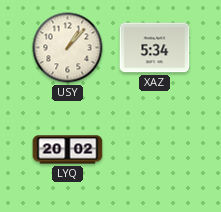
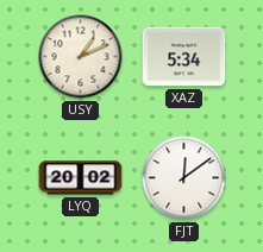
USY: 1:07 -> 1:11
FJT: none -> 12:09
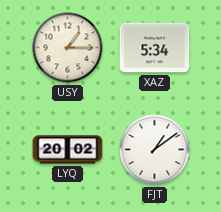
USY: 1:11 -> 1:15
FJT: 12:09 -> 1:09
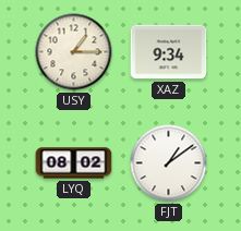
XAZ: 5:34 -> 9:34
LYQ: 20:02 -> 08:02
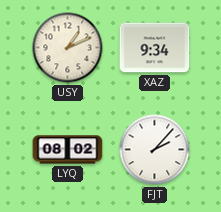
USY: 1:15 -> 1:11
FJT: 1:09 -> 2:07
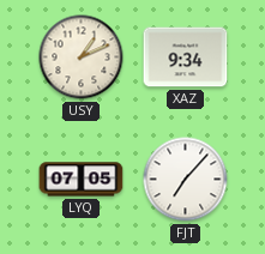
LYQ: 08:02 -> 07:05
FJT: 2:07 -> 7:07
